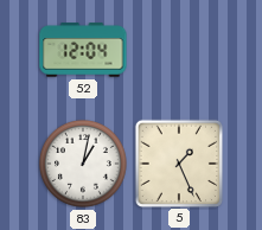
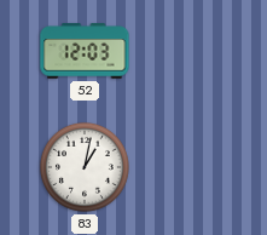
52: 12:04 -> 12:03
5: 1:26 -> none
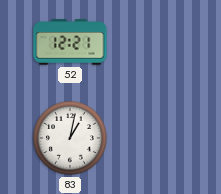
52: 12:03 -> 12:21
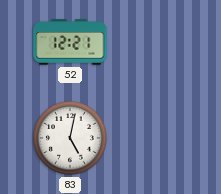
83: 1:02 -> 5:02
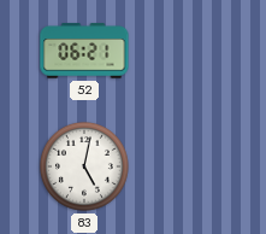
52: 12:21 -> 06:21
